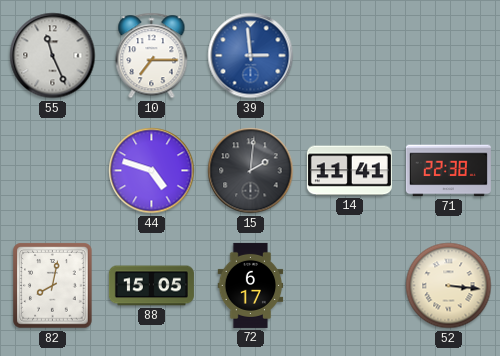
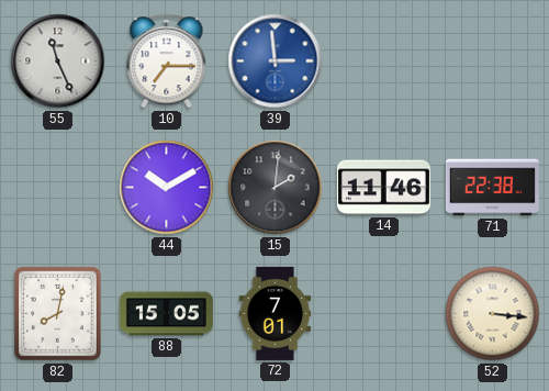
44: 4:48 -> 10:10
14: 11:41 -> 11:46
72: 6:17 -> 7:01
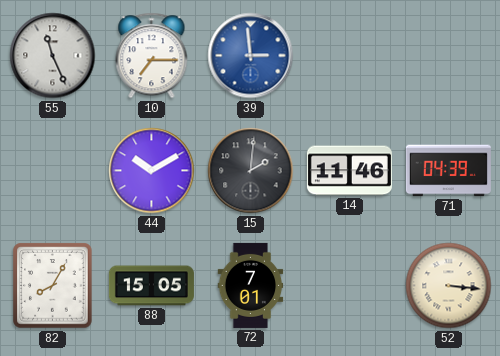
71: 22:38 -> 04:39
82: 8:02 -> 8:05
